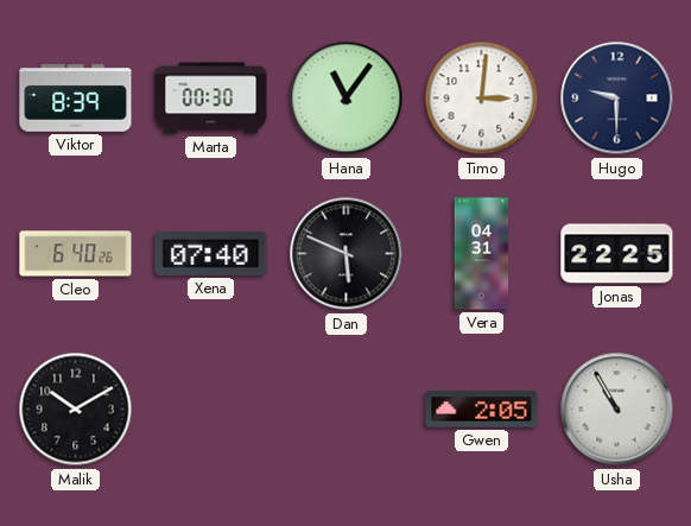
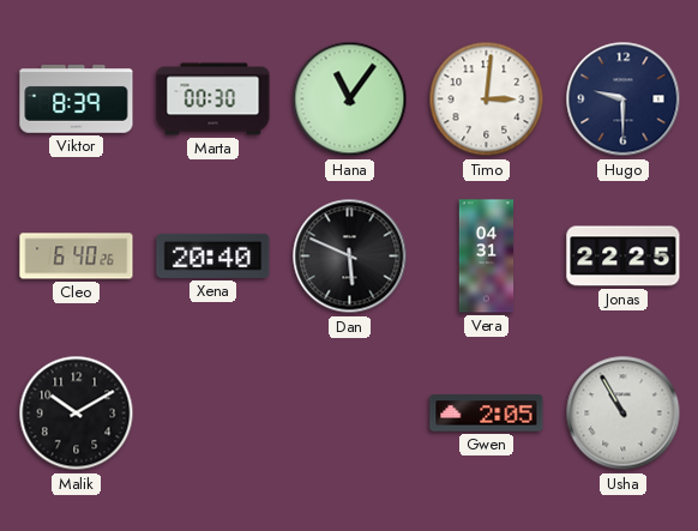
Xena: 07:40 -> 20:40
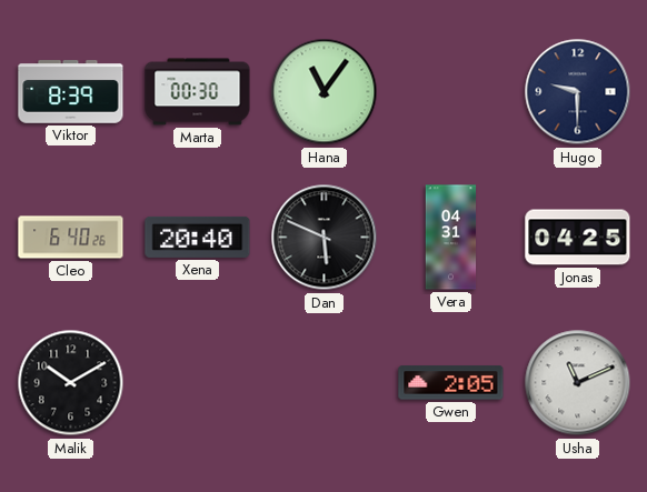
Timo: 3:01 -> none
Jonas: 22:25 -> 04:25
Usha: 10:55 -> 11:11
